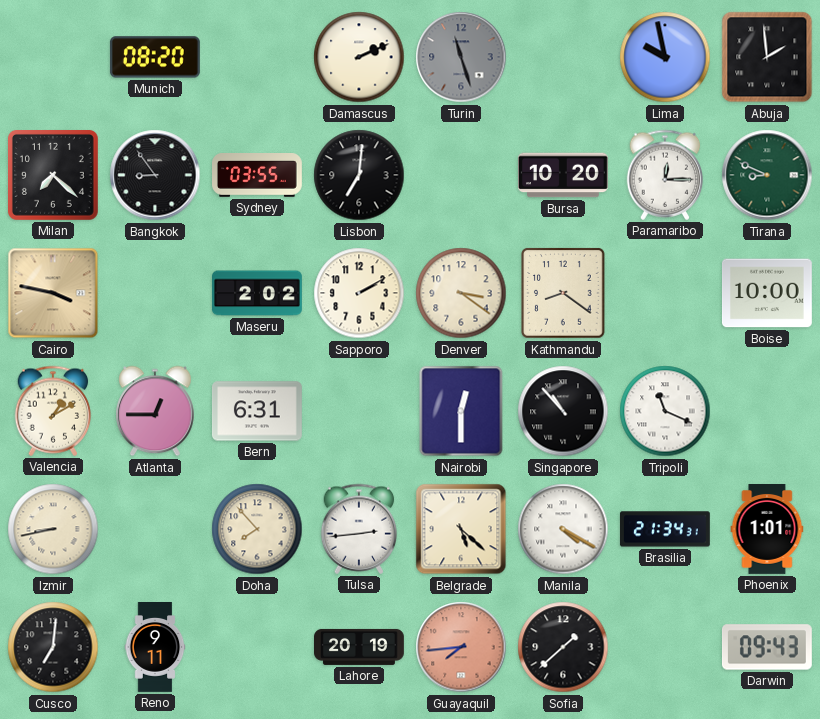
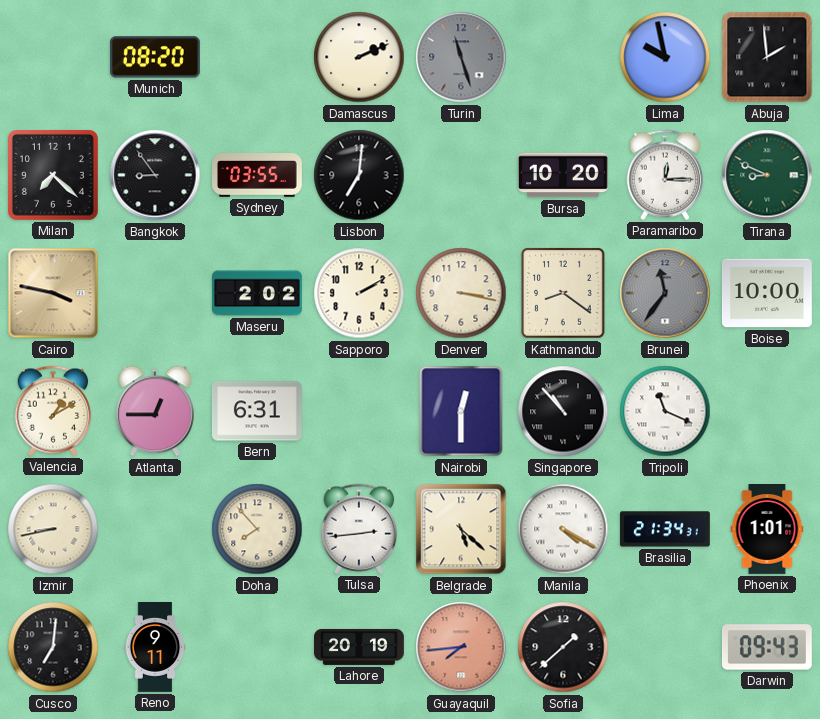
Denver: 3:21 -> 3:17
Brunei: none -> 11:36
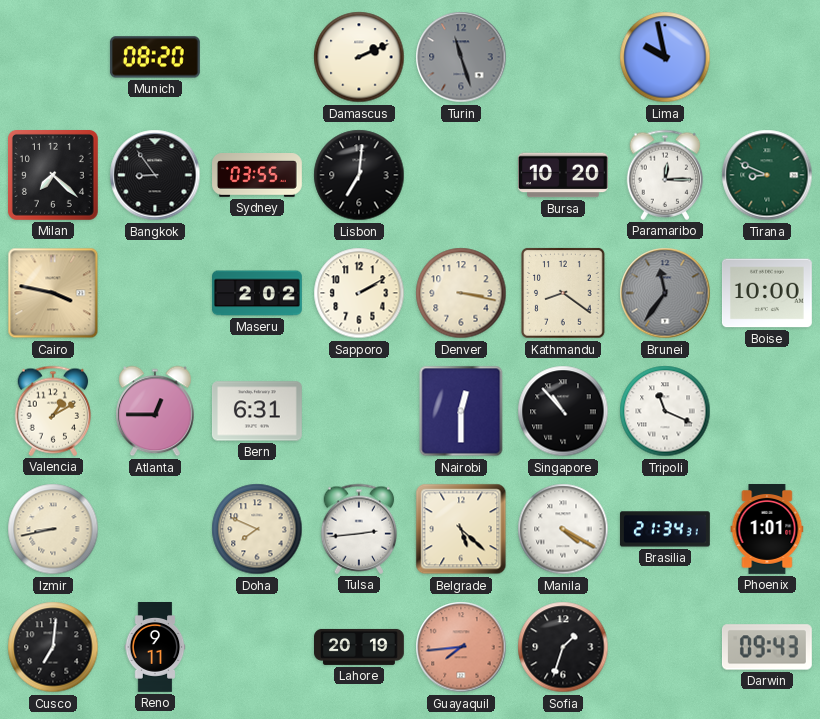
Abuja: 1:59 -> none
Doha: 7:53 -> 7:49
Sofia: 1:38 -> 1:33
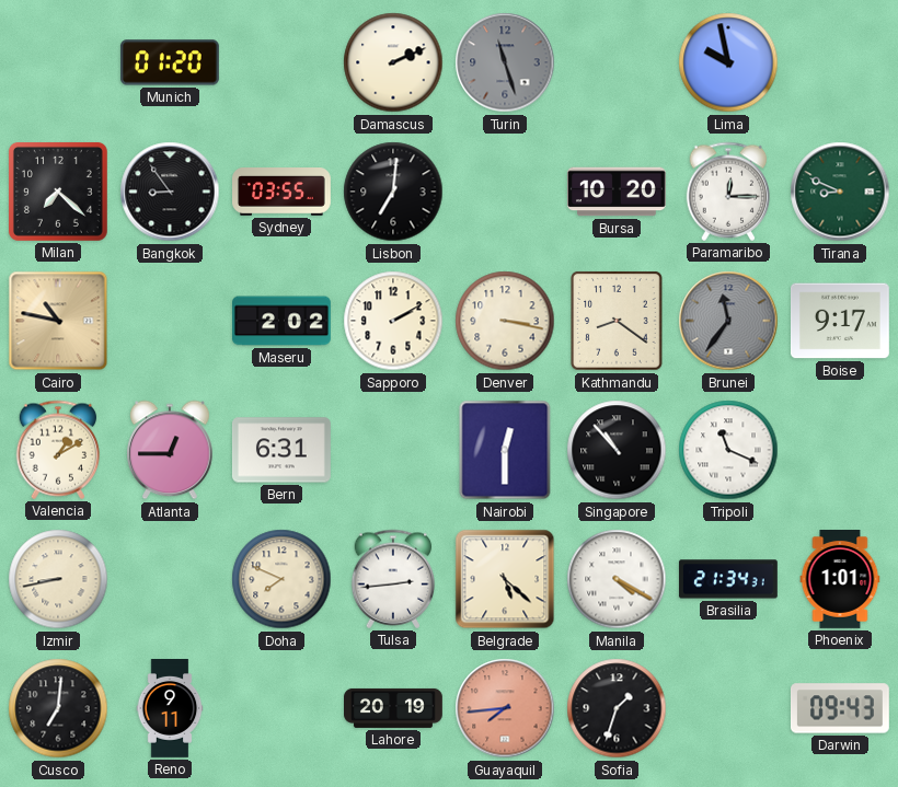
Munich: 08:20 -> 01:20
Cairo: 3:47 -> 10:47
Boise: 10:00 -> 9:17
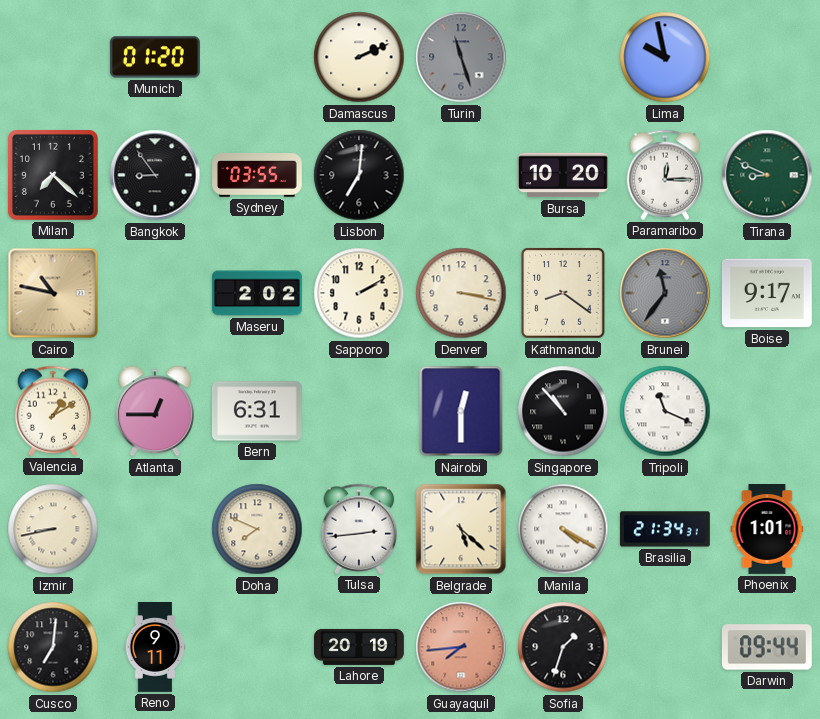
Darwin: 09:43 -> 09:44
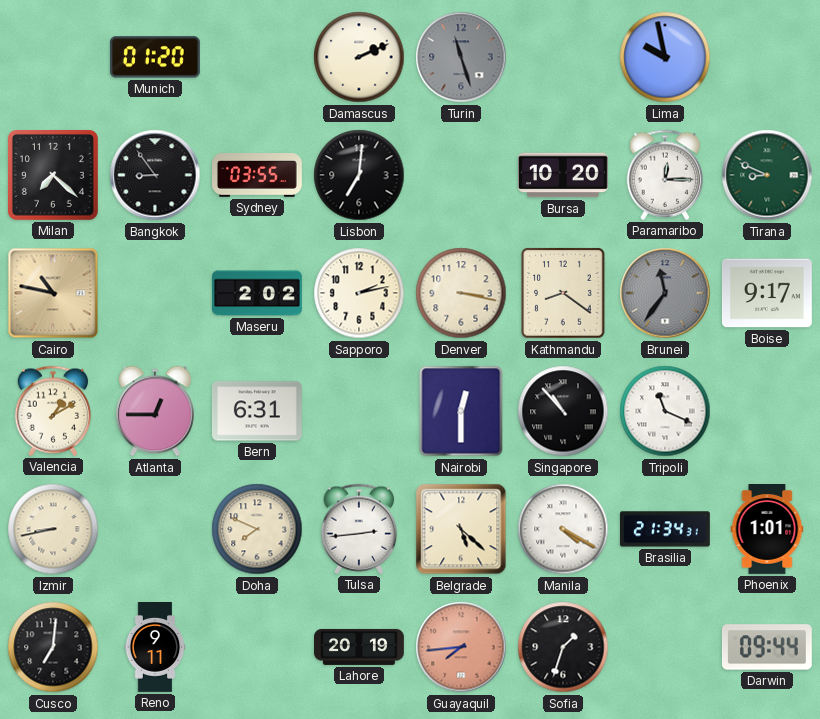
Sapporo: 2:10 -> 2:13
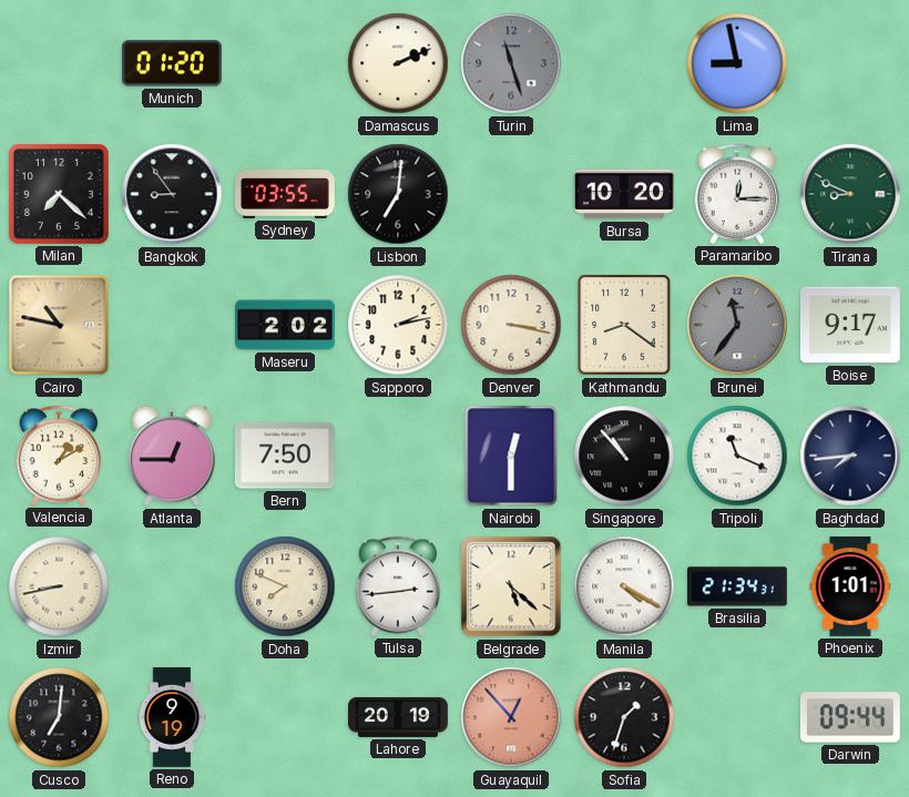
Lima: 9:58 -> 8:58
Bern: 6:31 -> 7:50
Baghdad: none -> 7:44
Reno: 9:11 -> 9:19
Guayaquil: 7:44 -> 12:53
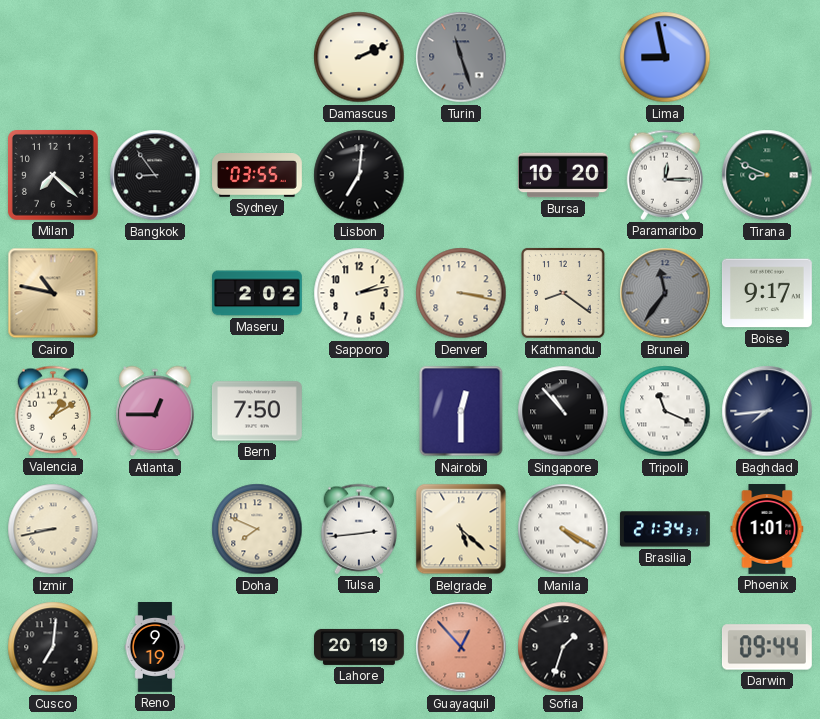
Munich: 01:20 -> none
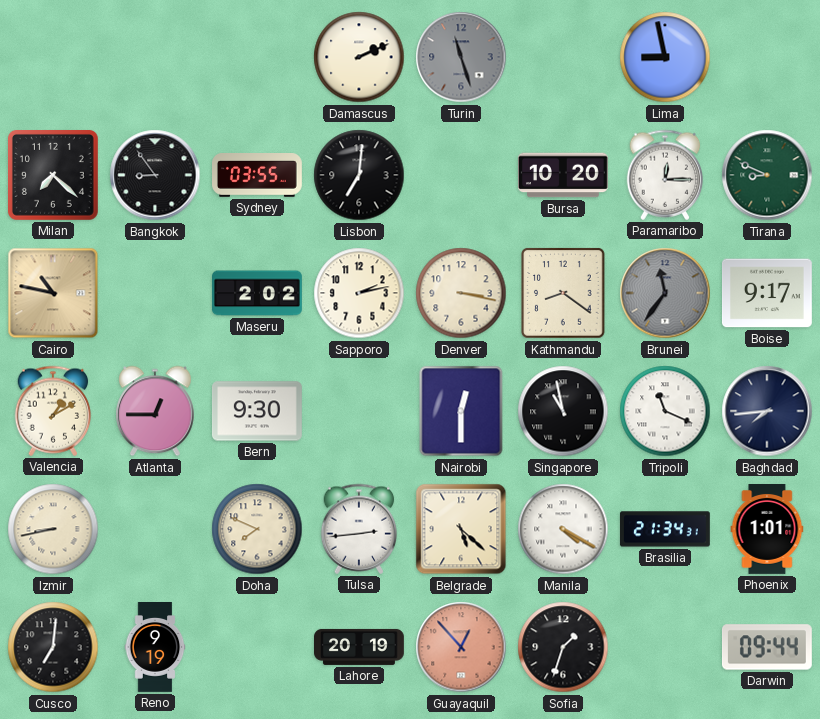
Bern: 7:50 -> 9:30
Singapore: 10:53 -> 10:58
